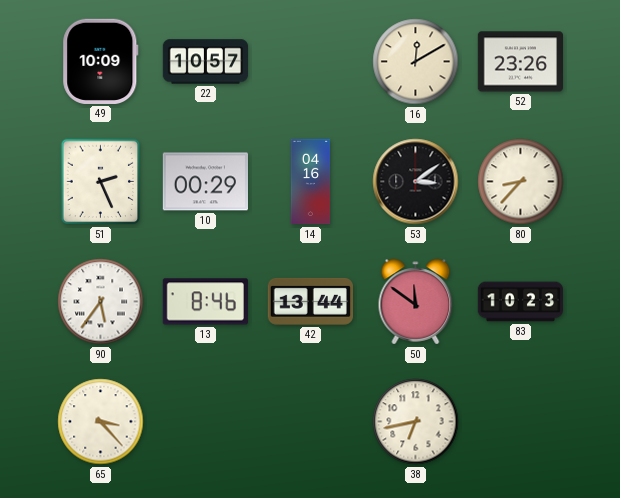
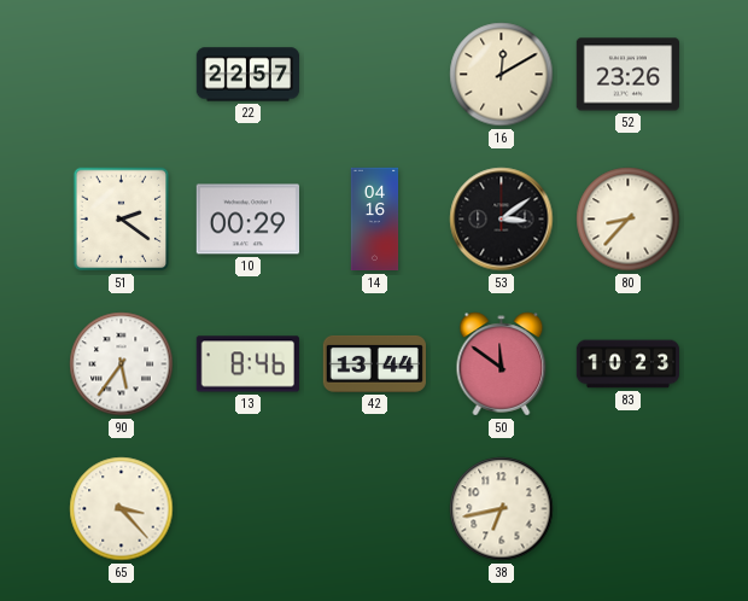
49: 10:09 -> none
22: 10:57 -> 22:57
51: 2:26 -> 2:21
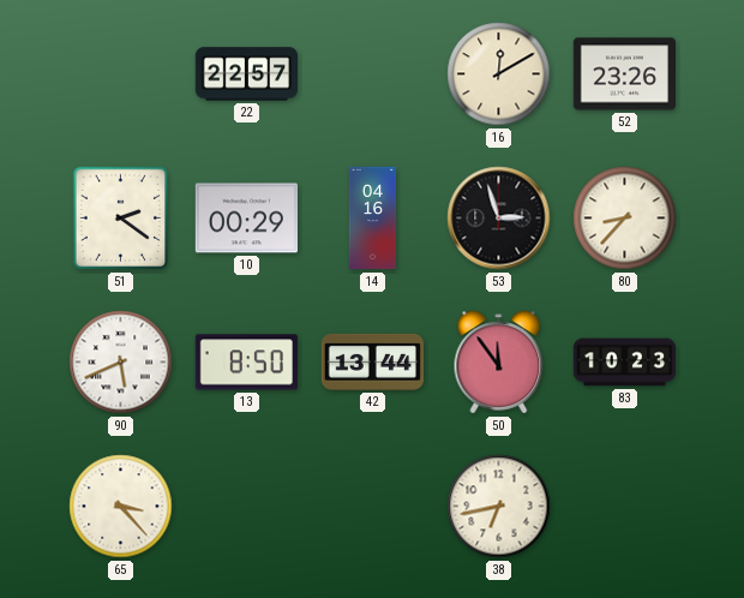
53: 3:09 -> 2:57
90: 5:36 -> 5:41
13: 8:46 -> 8:50
50: 11:51 -> 11:54
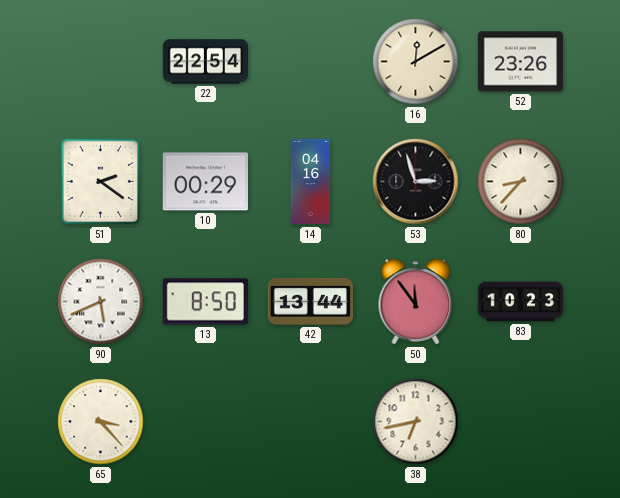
22: 22:57 -> 22:54
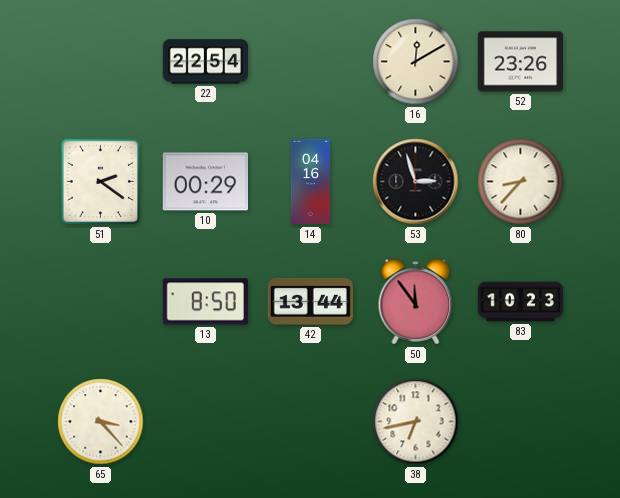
90: 5:41 -> none
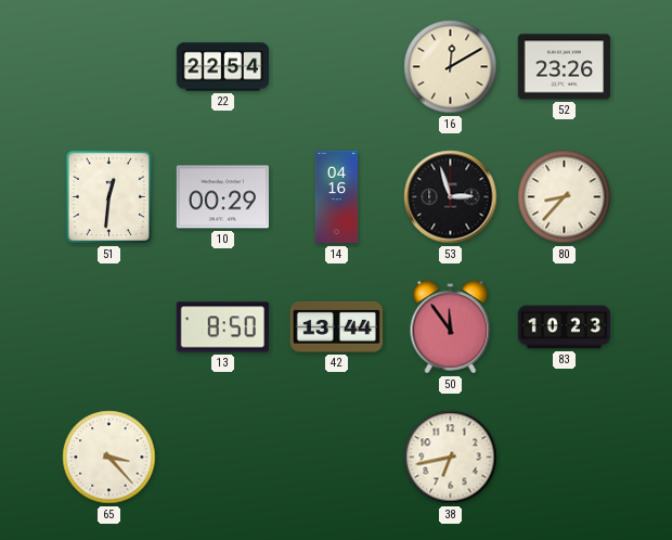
51: 2:21 -> 12:31
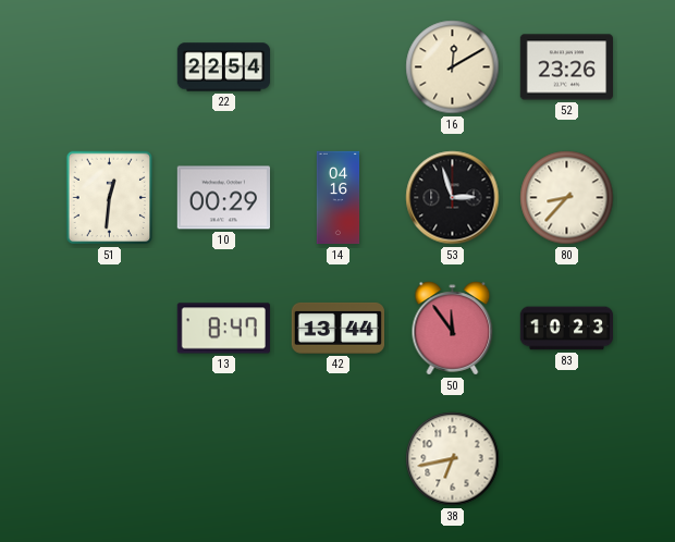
13: 8:50 -> 8:47
65: 3:23 -> none
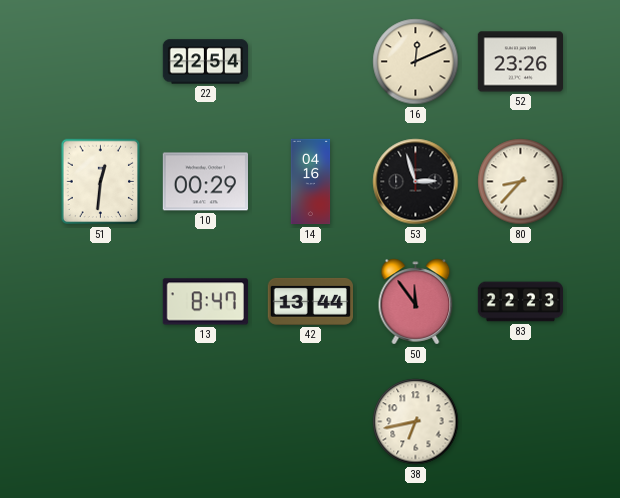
16: 12:10 -> 12:11
83: 10:23 -> 22:23
